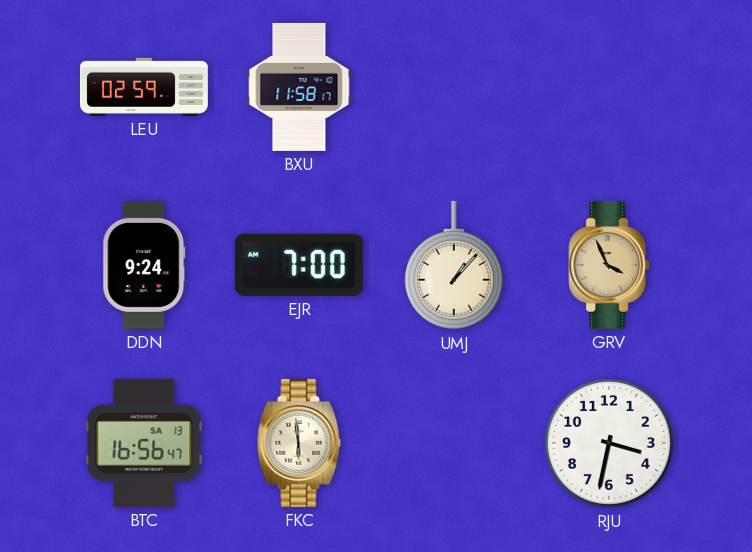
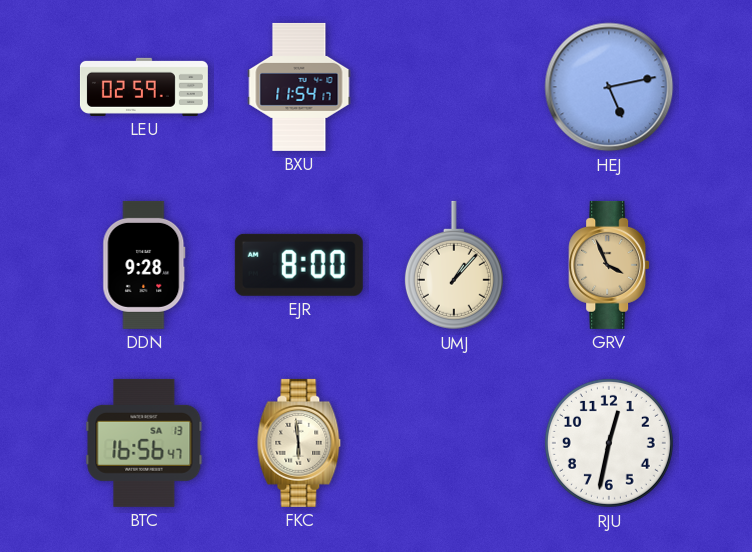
BXU: 11:58 -> 11:54
HEJ: none -> 5:13
DDN: 9:24 -> 9:28
EJR: 7:00 -> 8:00
RJU: 3:32 -> 12:32
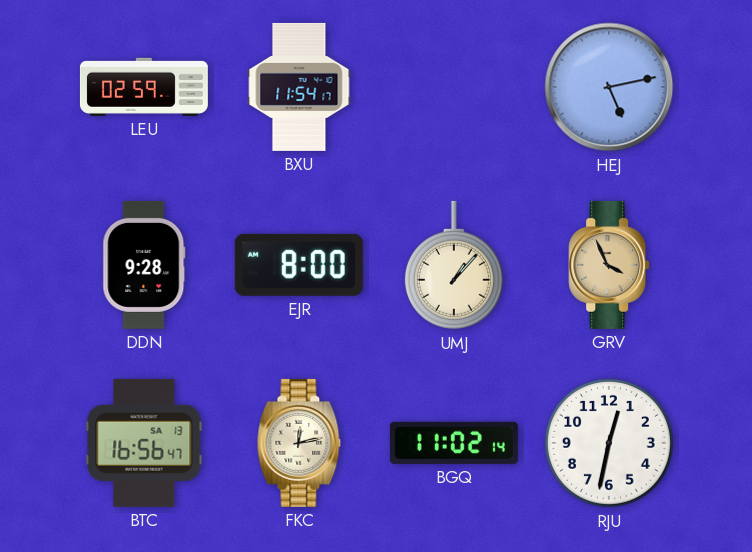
FKC: 5:59 -> 12:13
BGQ: none -> 11:02
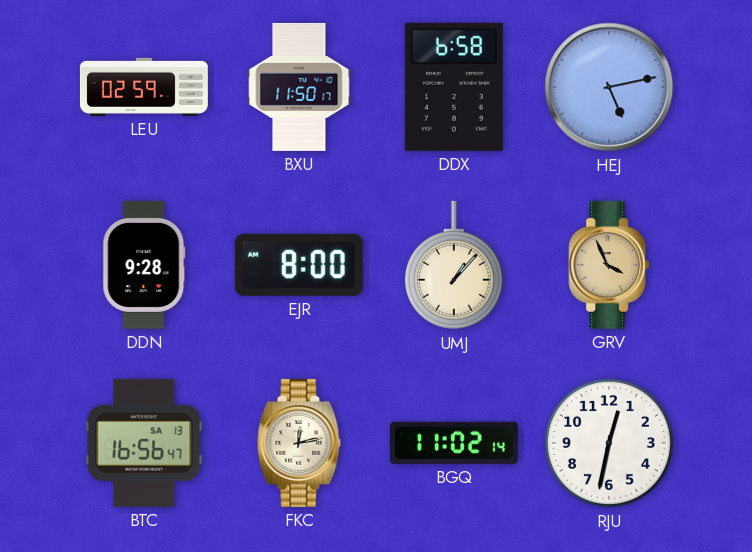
BXU: 11:54 -> 11:50
DDX: none -> 6:58
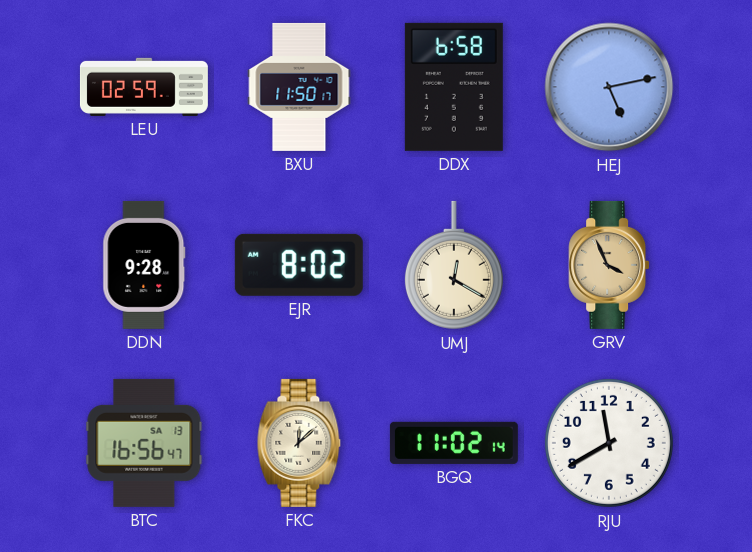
EJR: 8:00 -> 8:02
UMJ: 1:07 -> 12:20
FKC: 12:13 -> 12:08
RJU: 12:32 -> 11:40
